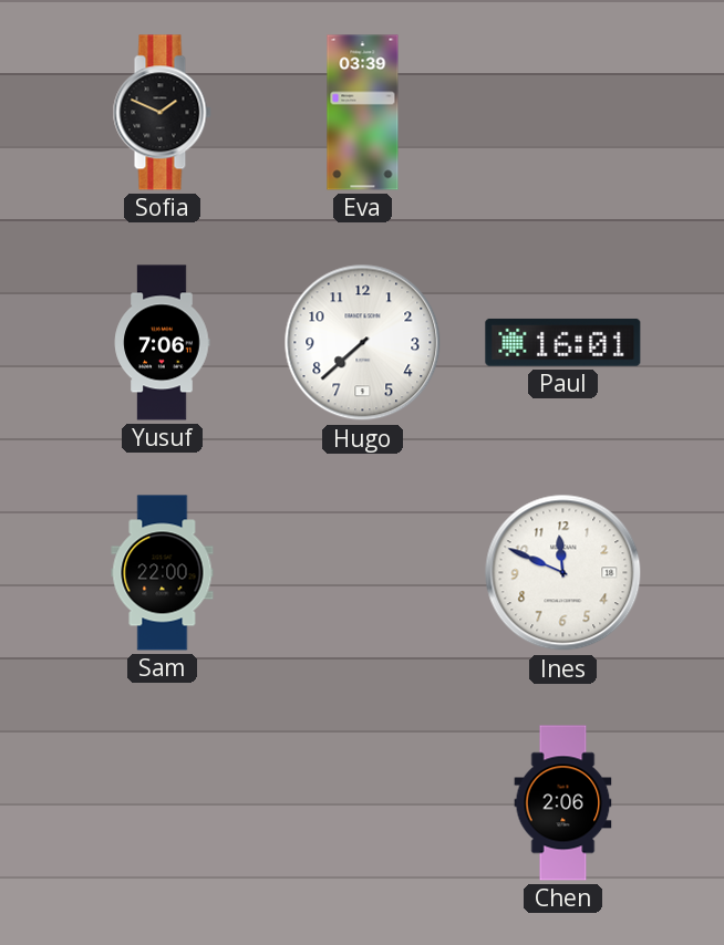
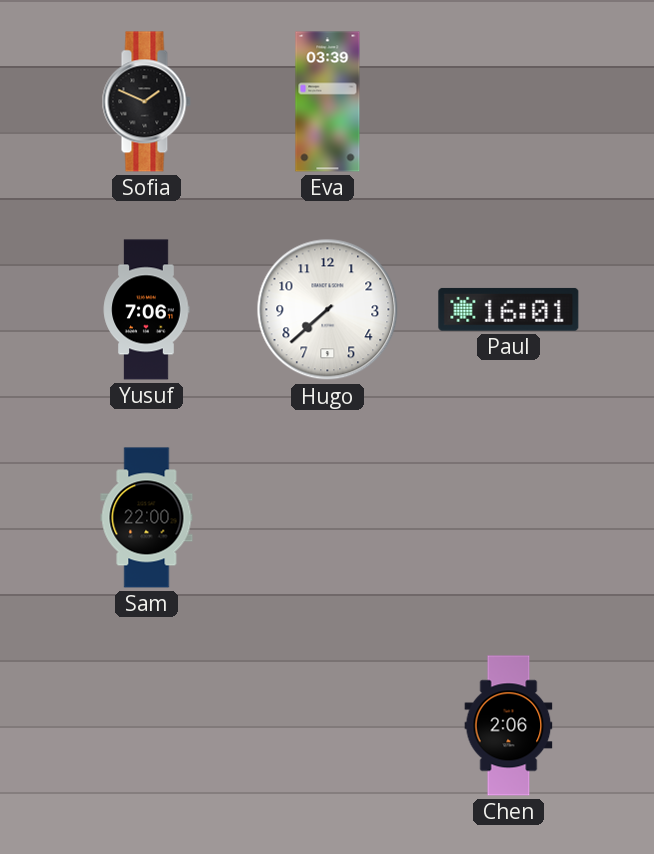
Ines: 11:49 -> none
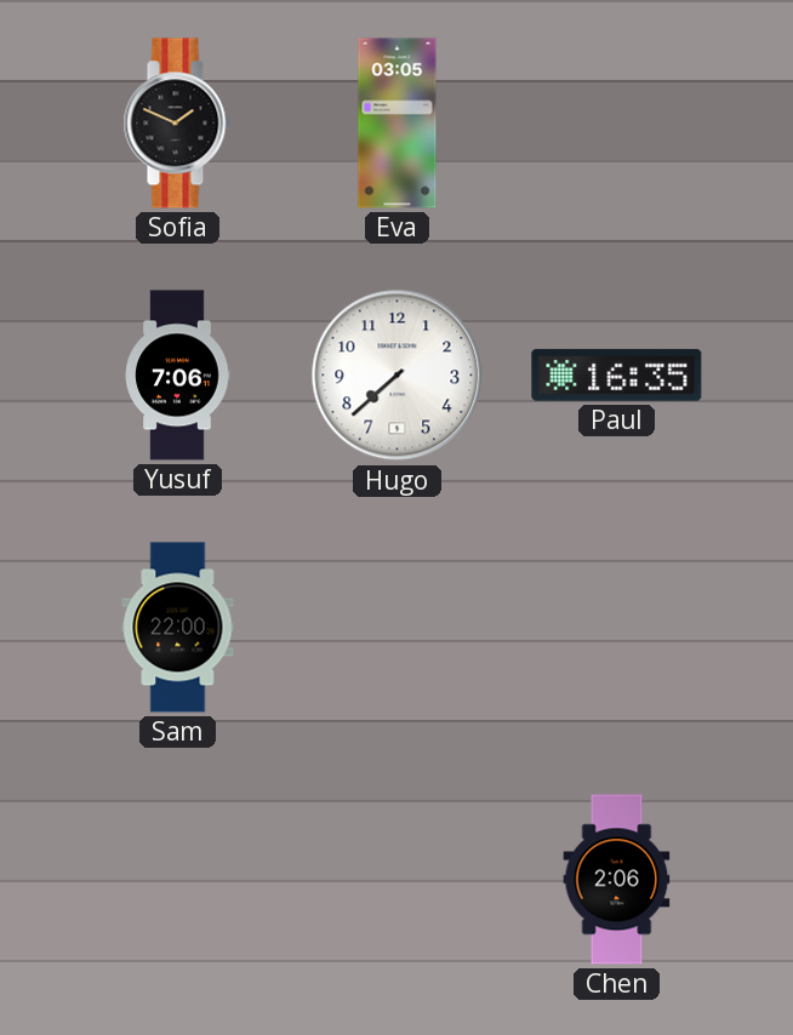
Eva: 03:39 -> 03:05
Paul: 16:01 -> 16:35
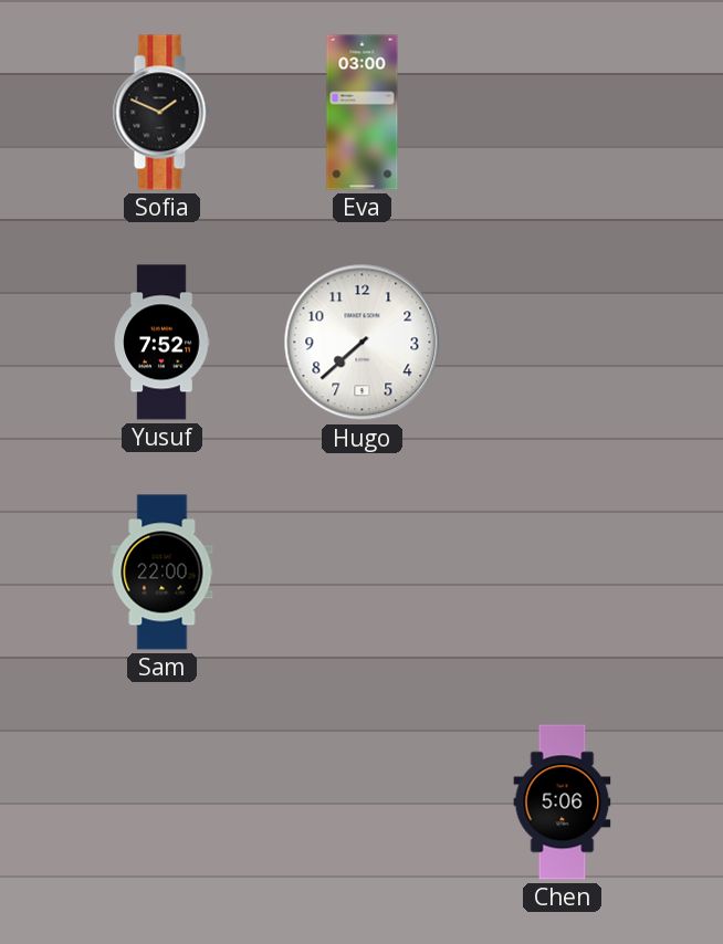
Eva: 03:05 -> 03:00
Yusuf: 7:06 -> 7:52
Paul: 16:35 -> none
Chen: 2:06 -> 5:06
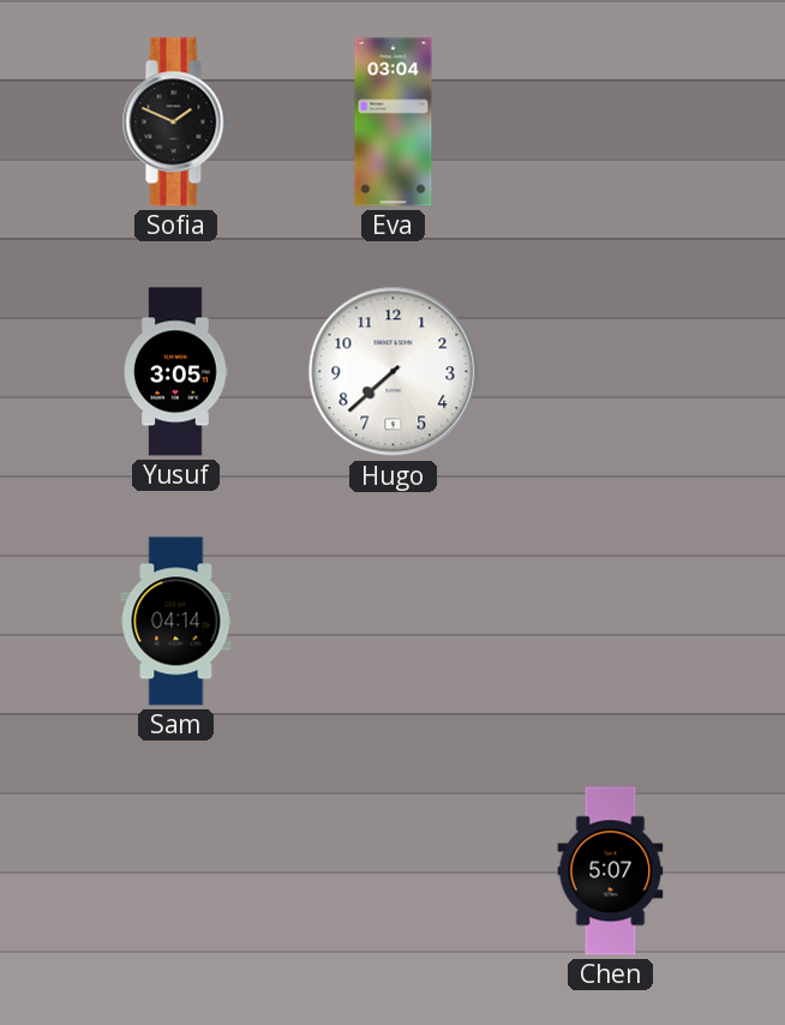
Eva: 03:00 -> 03:04
Yusuf: 7:52 -> 3:05
Sam: 22:00 -> 04:14
Chen: 5:06 -> 5:07
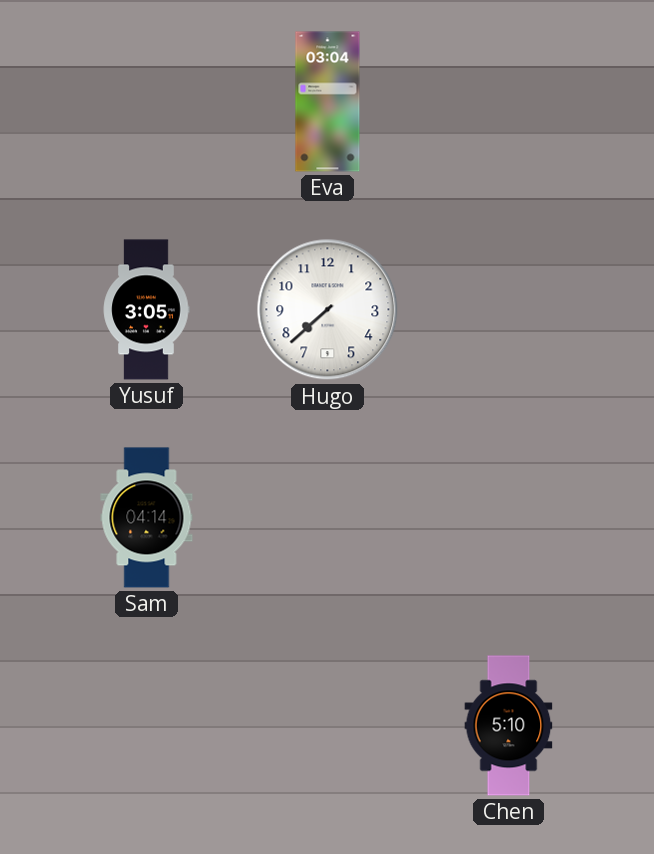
Sofia: 1:49 -> none
Chen: 5:07 -> 5:10
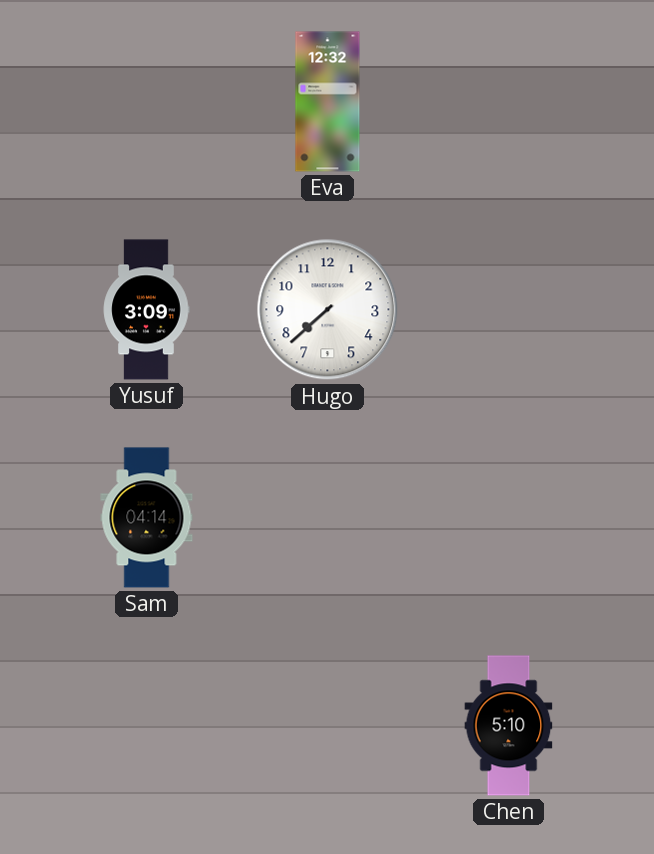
Eva: 03:04 -> 12:32
Yusuf: 3:05 -> 3:09
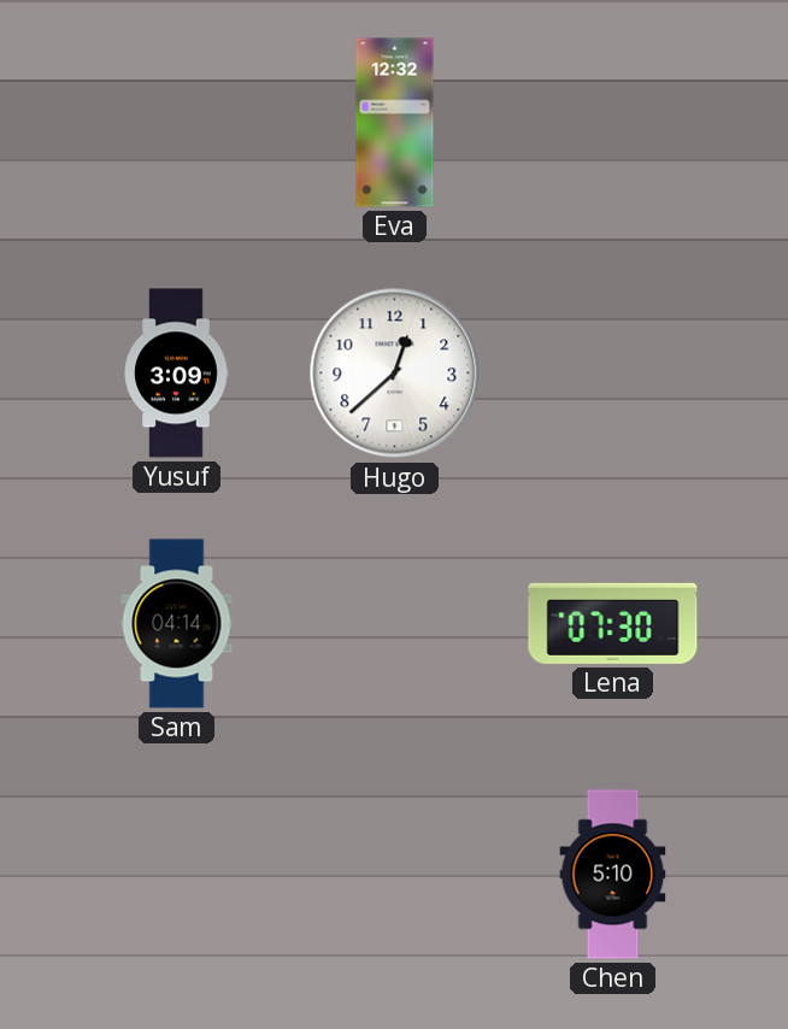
Hugo: 7:38 -> 12:38
Lena: none -> 07:30
